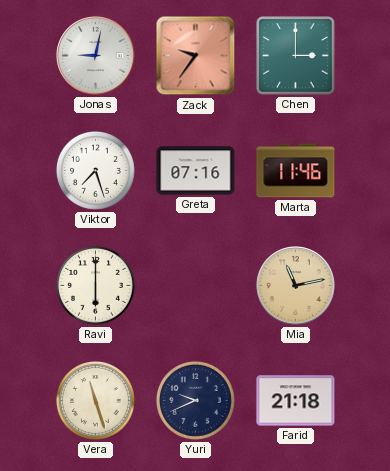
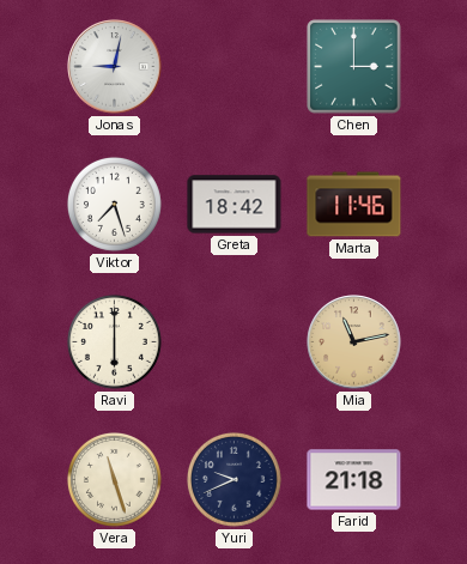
Zack: 9:36 -> none
Greta: 07:16 -> 18:42
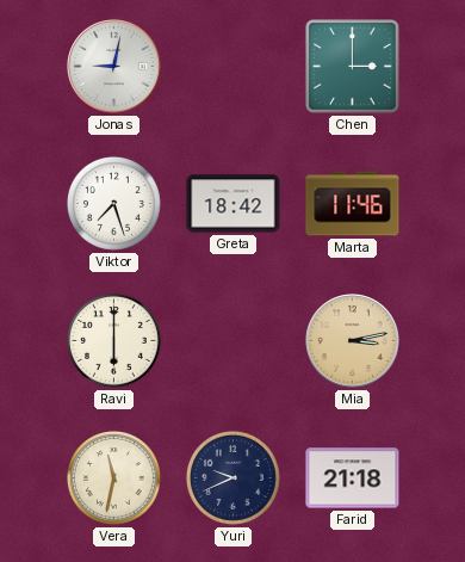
Mia: 11:13 -> 3:13
Vera: 11:27 -> 11:32
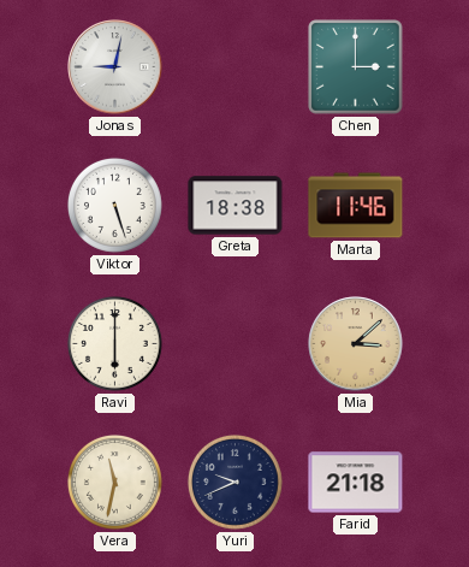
Viktor: 7:27 -> 5:27
Greta: 18:42 -> 18:38
Mia: 3:13 -> 3:08
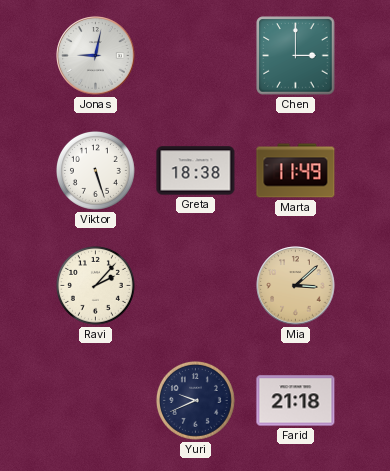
Marta: 11:46 -> 11:49
Ravi: 6:00 -> 2:07
Vera: 11:32 -> none
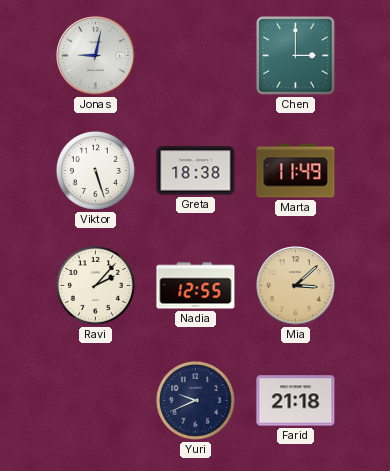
Nadia: none -> 12:55
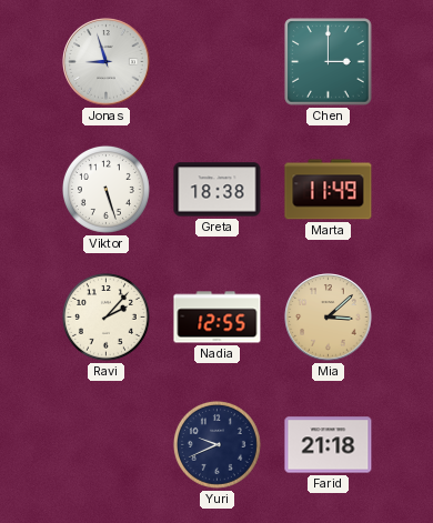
Jonas: 9:02 -> 8:57
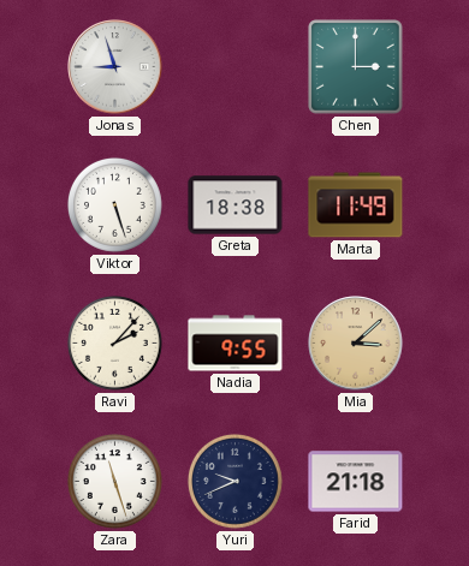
Nadia: 12:55 -> 9:55
Zara: none -> 11:27
